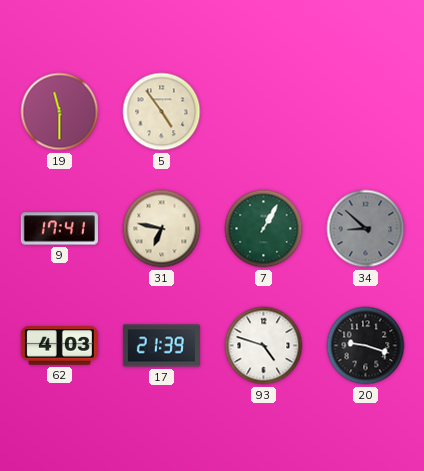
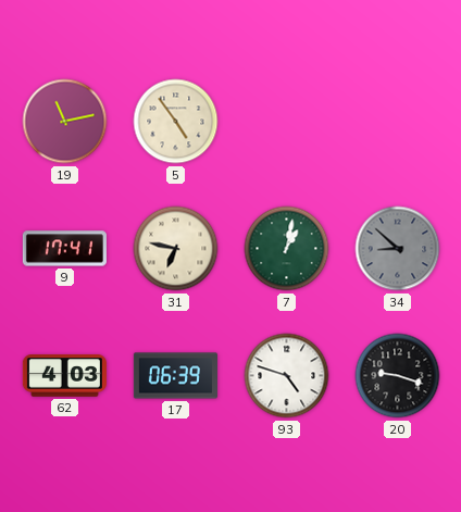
19: 11:30 -> 11:13
7: 1:05 -> 1:02
17: 21:39 -> 06:39
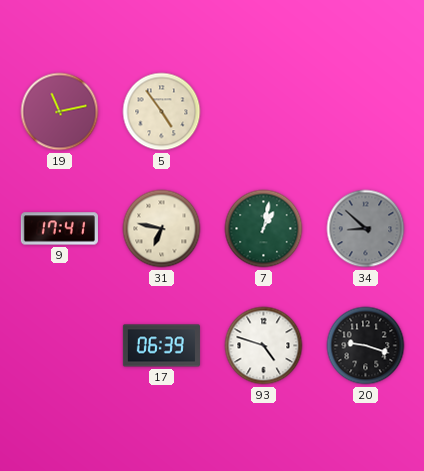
62: 4:03 -> none
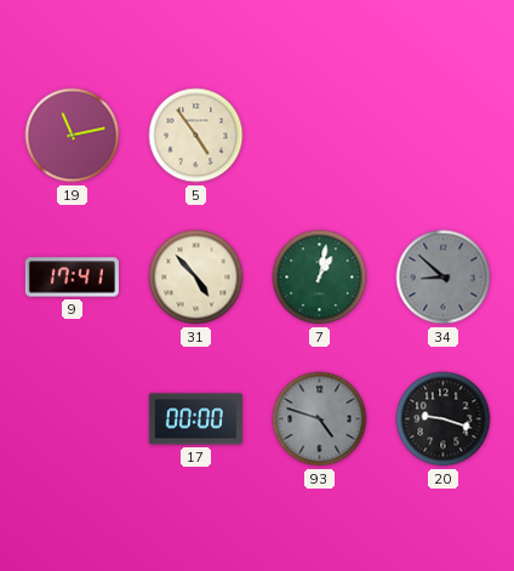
31: 6:47 -> 4:53
17: 06:39 -> 00:00
93 dial: white -> grey
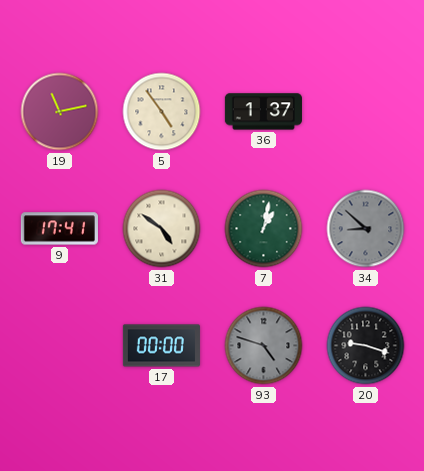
36: none -> 1:37
31: 4:53 -> 4:51
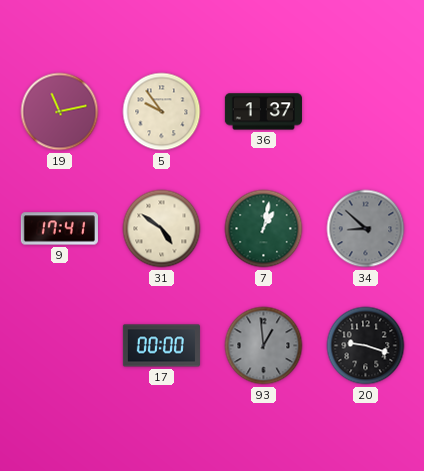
5: 4:54 -> 9:54
93: 4:48 -> 12:59
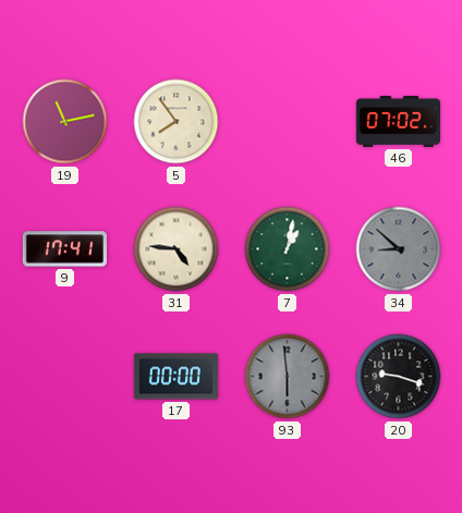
5: 9:54 -> 7:54
36: 1:37 -> none
46: none -> 07:02
31: 4:51 -> 4:46
93: 12:59 -> 5:59
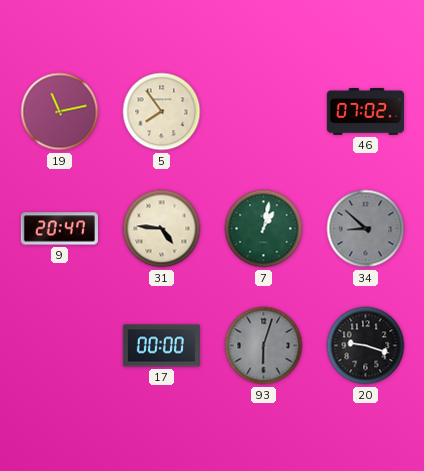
9: 17:41 -> 20:47
93: 5:59 -> 6:03
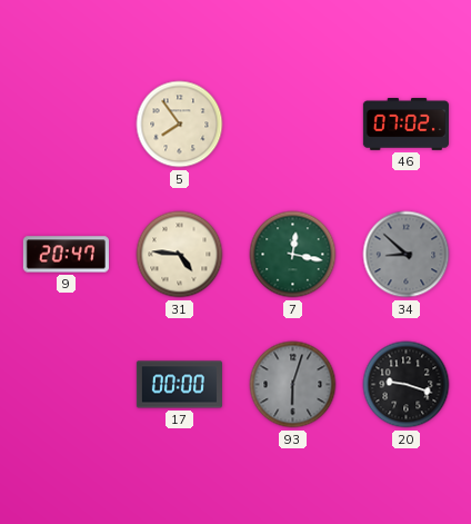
19: 11:13 -> none
7: 1:02 -> 12:17
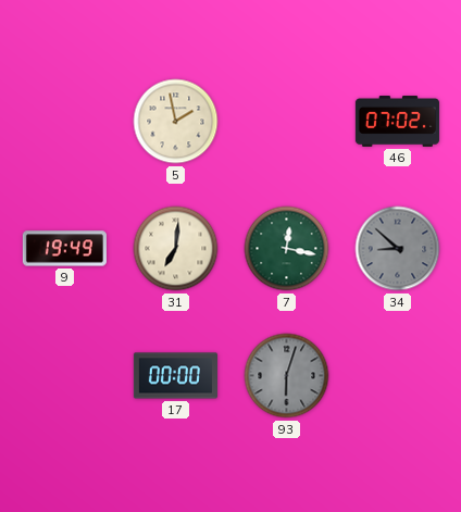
5: 7:54 -> 1:58
9: 20:47 -> 19:49
31: 4:46 -> 7:01
20: 9:18 -> none
